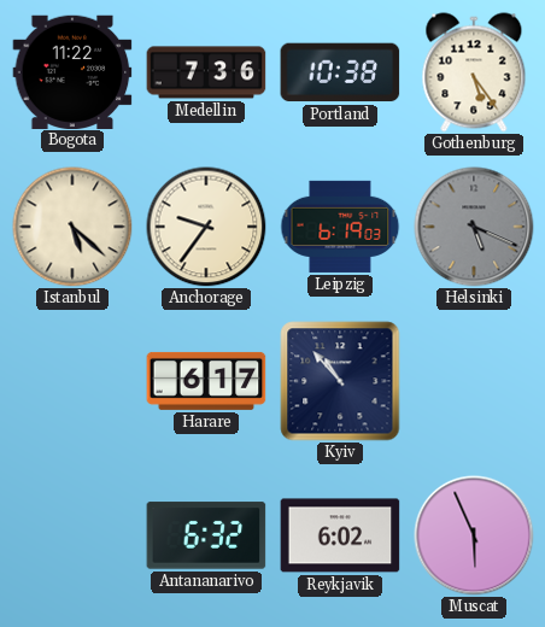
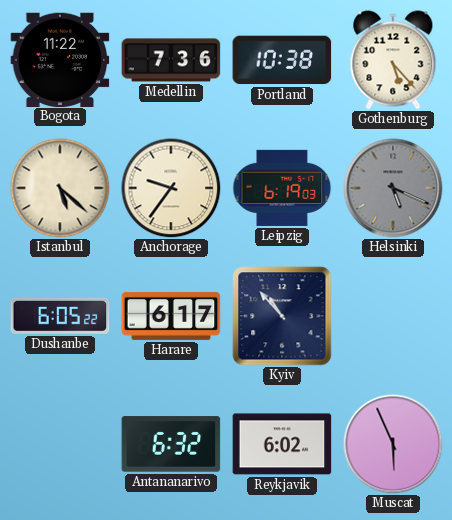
Gothenburg: 5:24 -> 5:23
Dushanbe: none -> 6:05
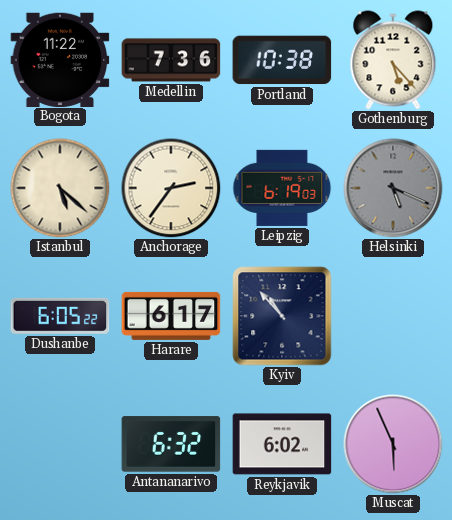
Anchorage: 9:36 -> 2:36
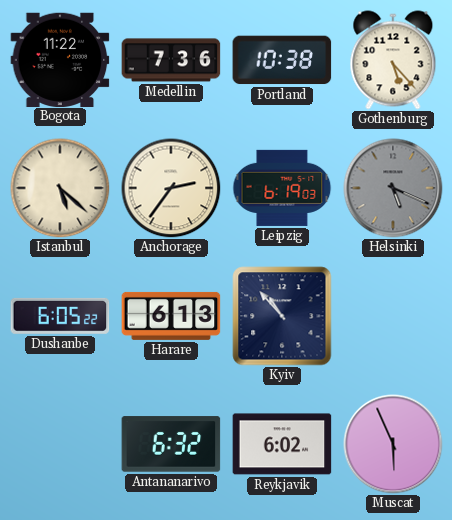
Harare: 6:17 -> 6:13
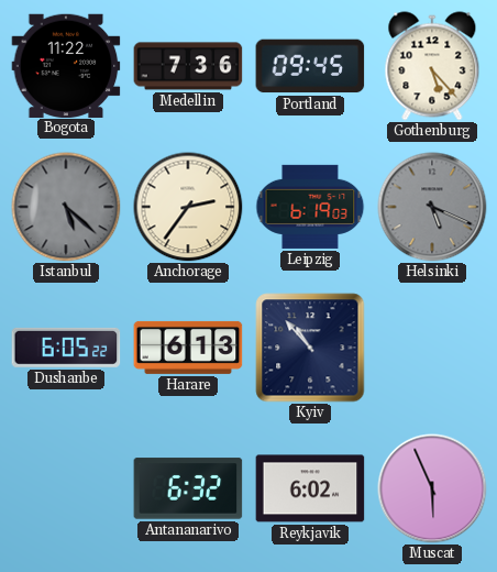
Portland: 10:38 -> 09:45
Istanbul dial: cream -> grey
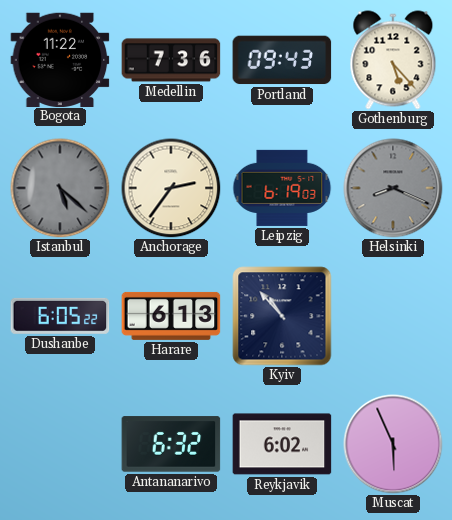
Portland: 09:45 -> 09:43
Helsinki: 5:19 -> 8:19
